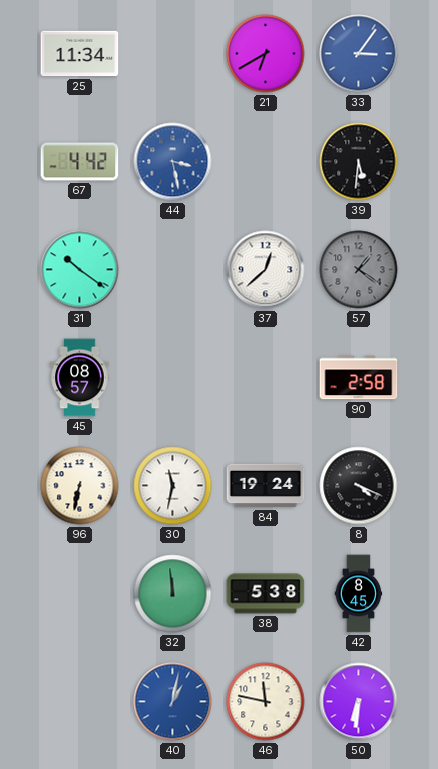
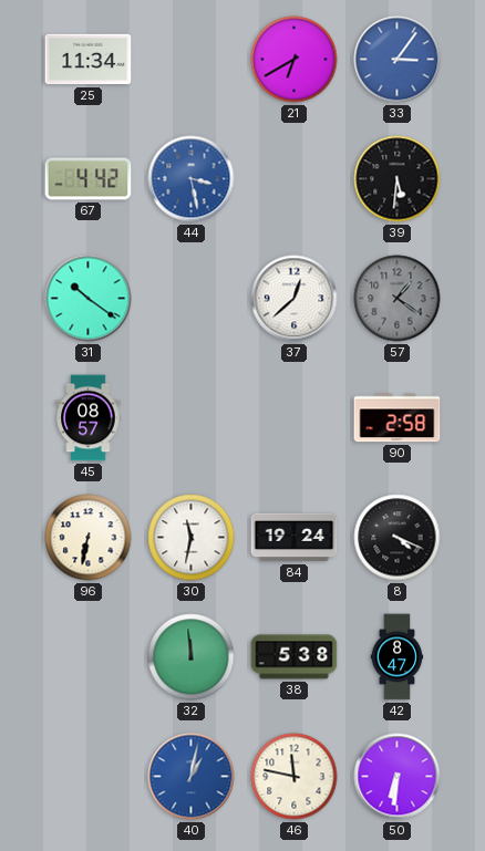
42: 8:45 -> 8:47
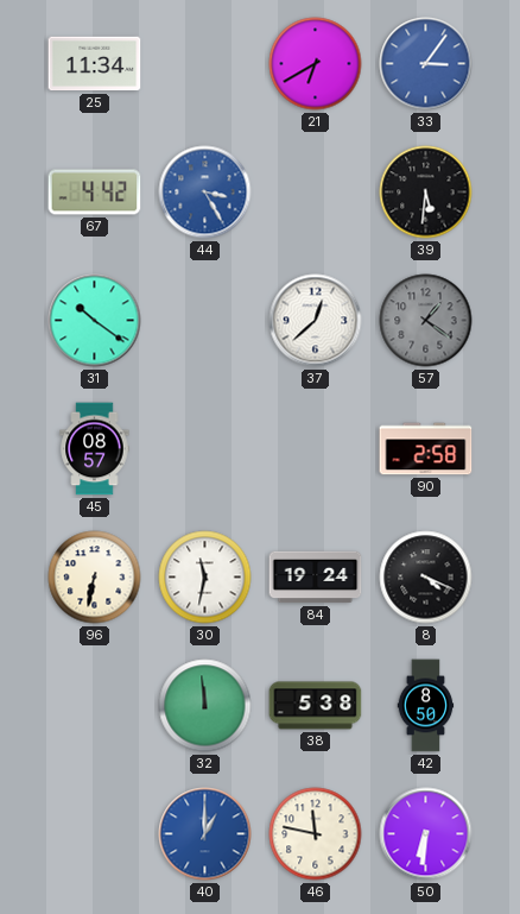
44: 3:28 -> 3:25
42: 8:47 -> 8:50
40: 1:02 -> 1:00
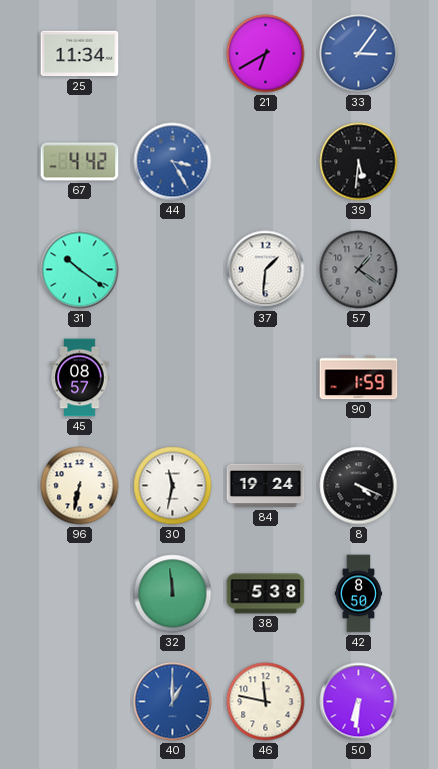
37: 12:38 -> 1:31
90: 2:58 -> 1:59
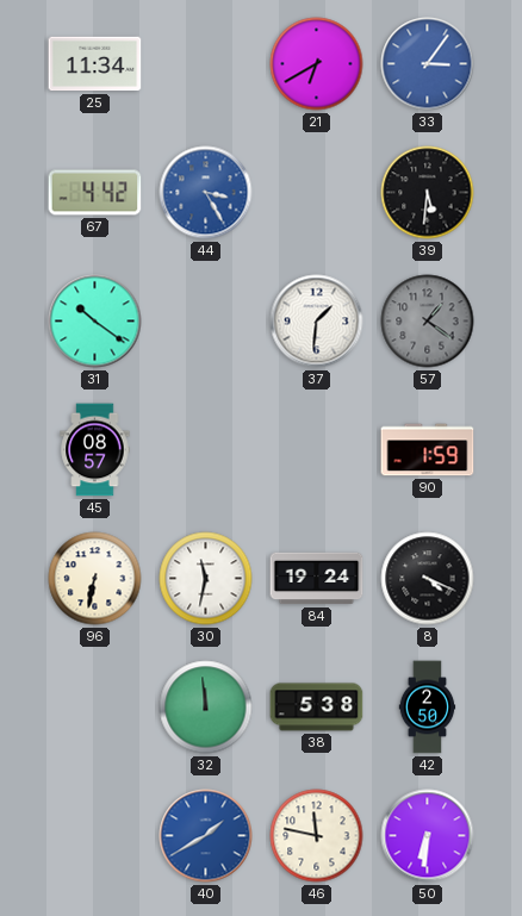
42: 8:50 -> 2:50
40: 1:00 -> 1:40
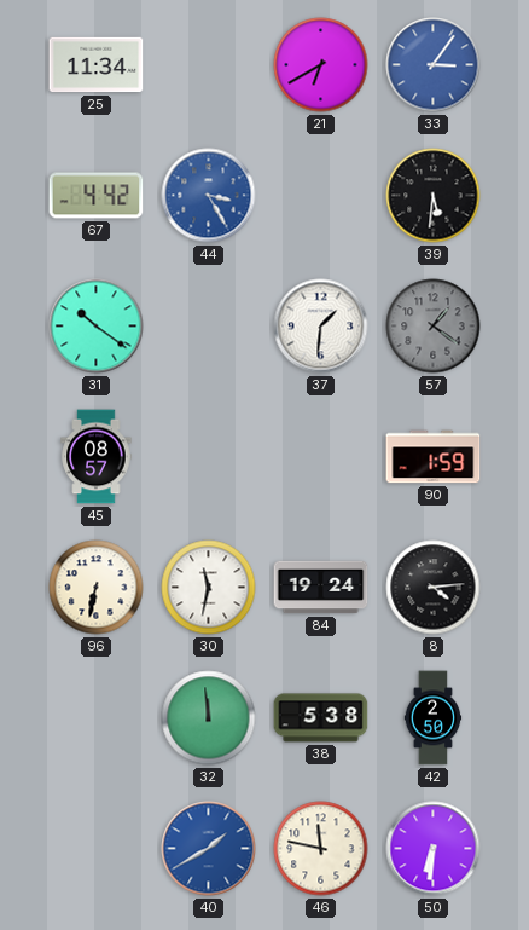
8: 4:19 -> 4:14
